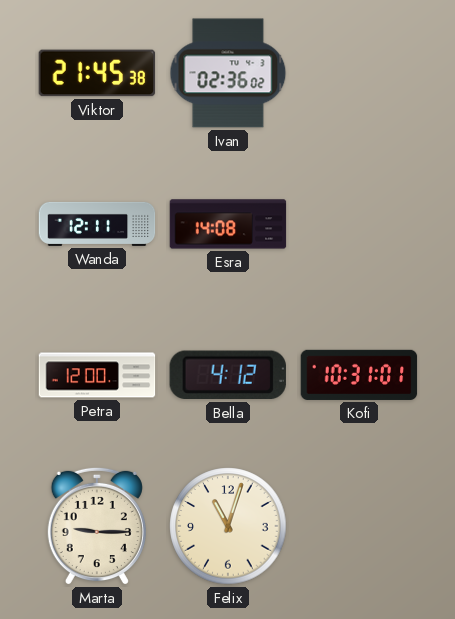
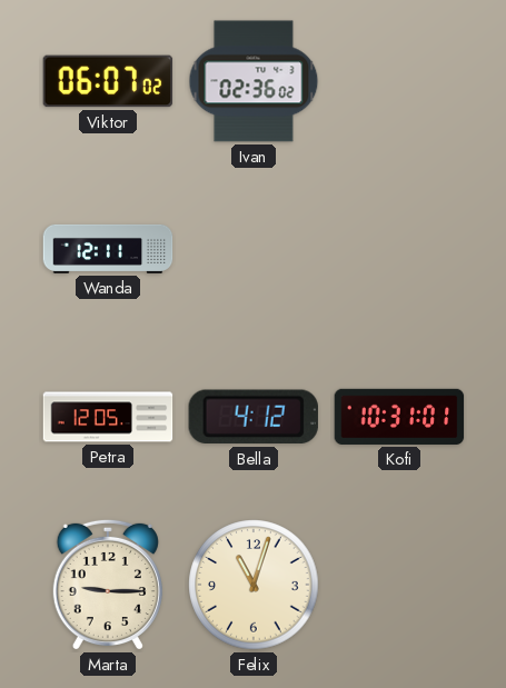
Viktor: 21:45 -> 06:07
Esra: 14:08 -> none
Petra: 12:00 -> 12:05
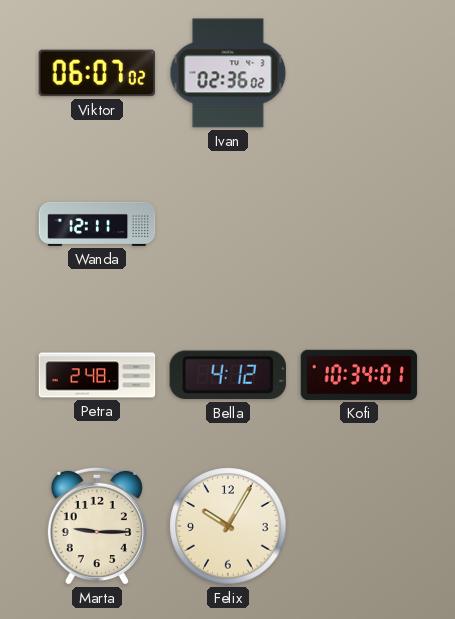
Petra: 12:05 -> 2:48
Kofi: 10:31 -> 10:34
Felix: 11:03 -> 10:05
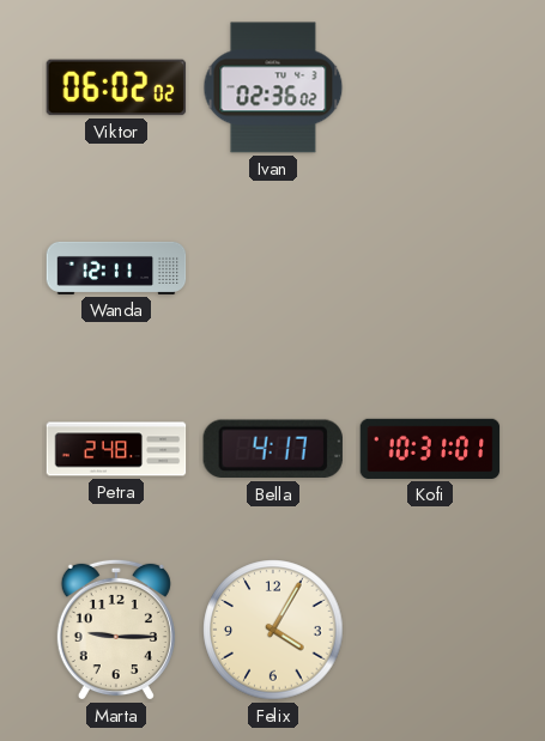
Viktor: 06:07 -> 06:02
Bella: 4:12 -> 4:17
Kofi: 10:34 -> 10:31
Felix: 10:05 -> 4:05
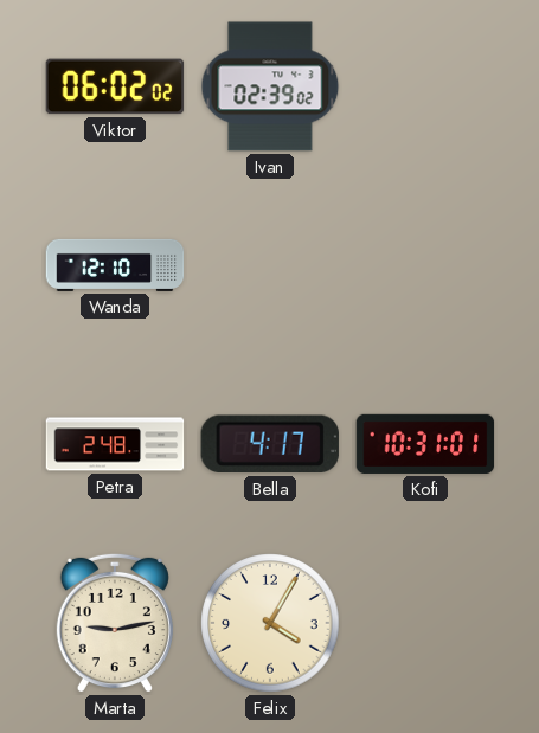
Ivan: 02:36 -> 02:39
Wanda: 12:11 -> 12:10
Marta: 9:15 -> 9:13
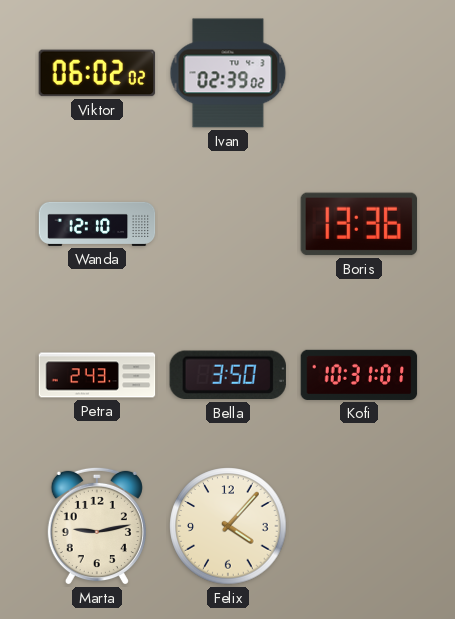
Boris: none -> 13:36
Petra: 2:48 -> 2:43
Bella: 4:17 -> 3:50
Felix: 4:05 -> 4:07
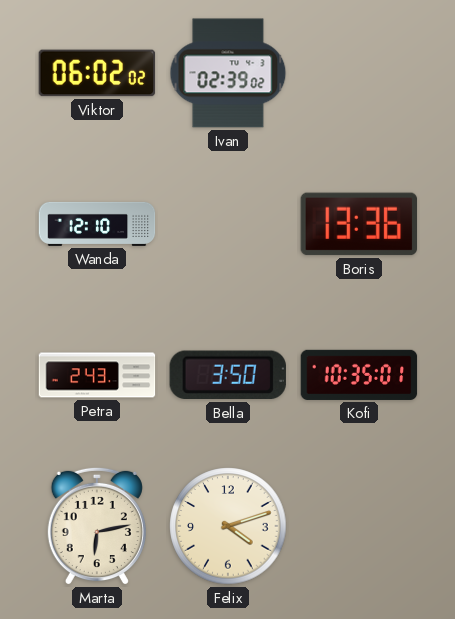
Kofi: 10:31 -> 10:35
Marta: 9:13 -> 6:13
Felix: 4:07 -> 4:12
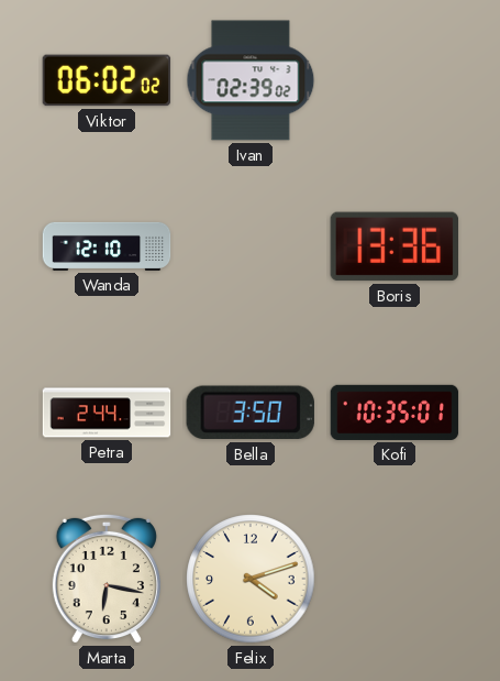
Petra: 2:43 -> 2:44
Marta: 6:13 -> 6:17
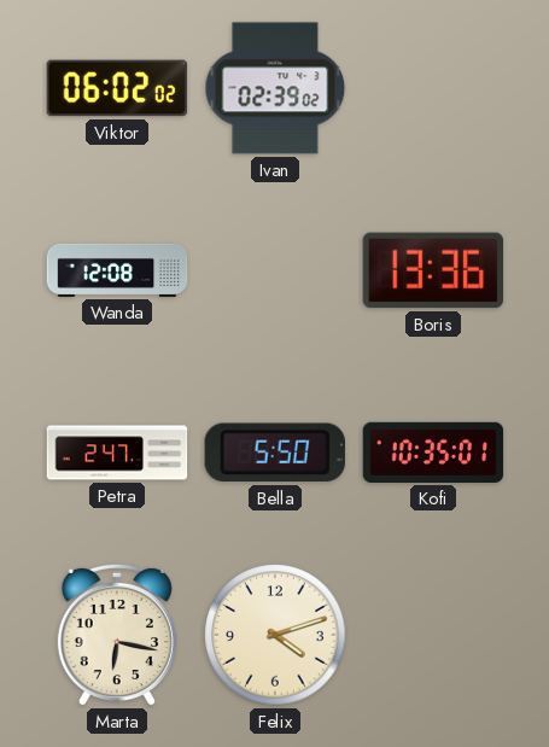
Wanda: 12:10 -> 12:08
Petra: 2:44 -> 2:47
Bella: 3:50 -> 5:50
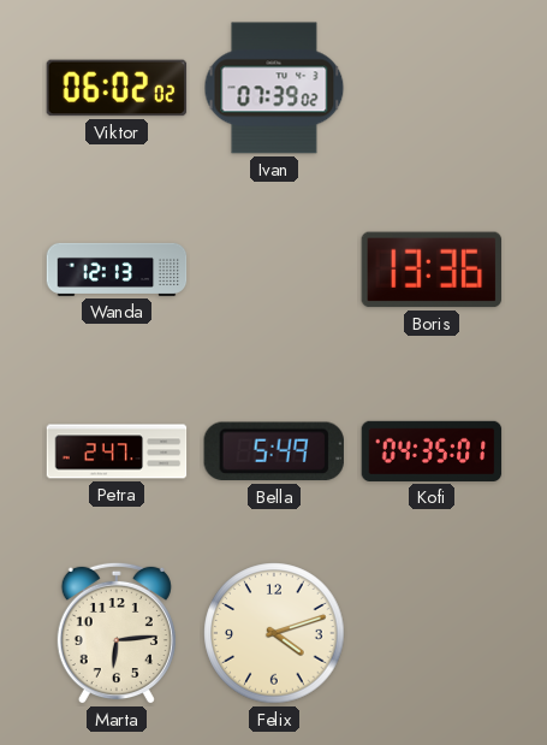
Ivan: 02:39 -> 07:39
Wanda: 12:08 -> 12:13
Bella: 5:50 -> 5:49
Kofi: 10:35 -> 04:35
Marta: 6:17 -> 6:14
